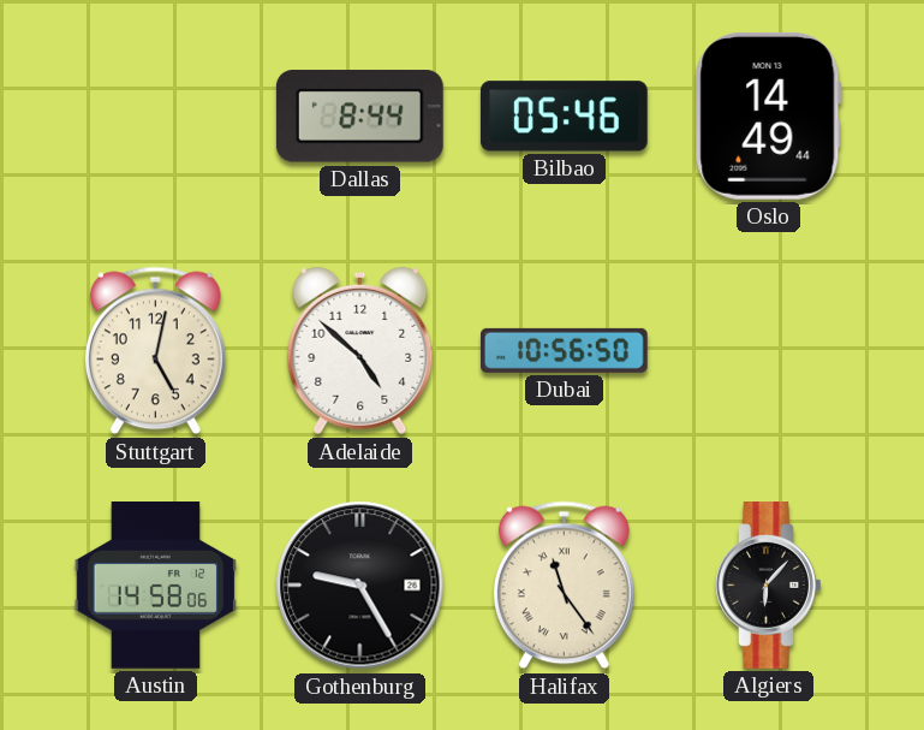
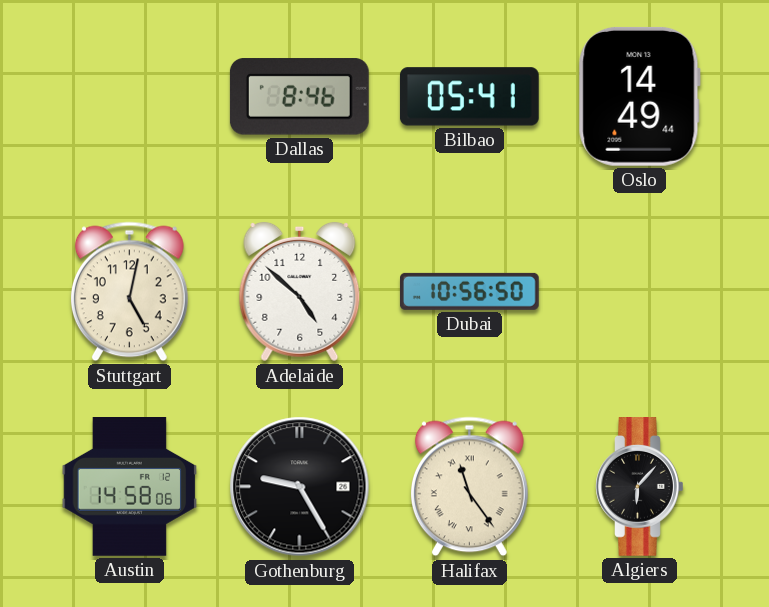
Dallas: 8:44 -> 8:46
Bilbao: 05:46 -> 05:41
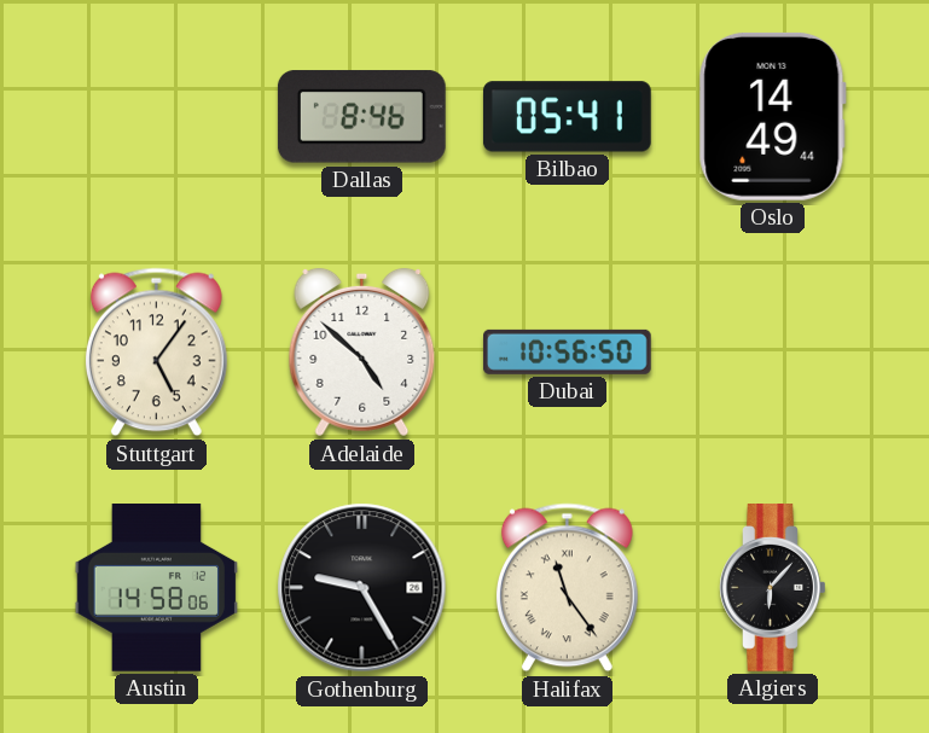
Stuttgart: 5:02 -> 5:06
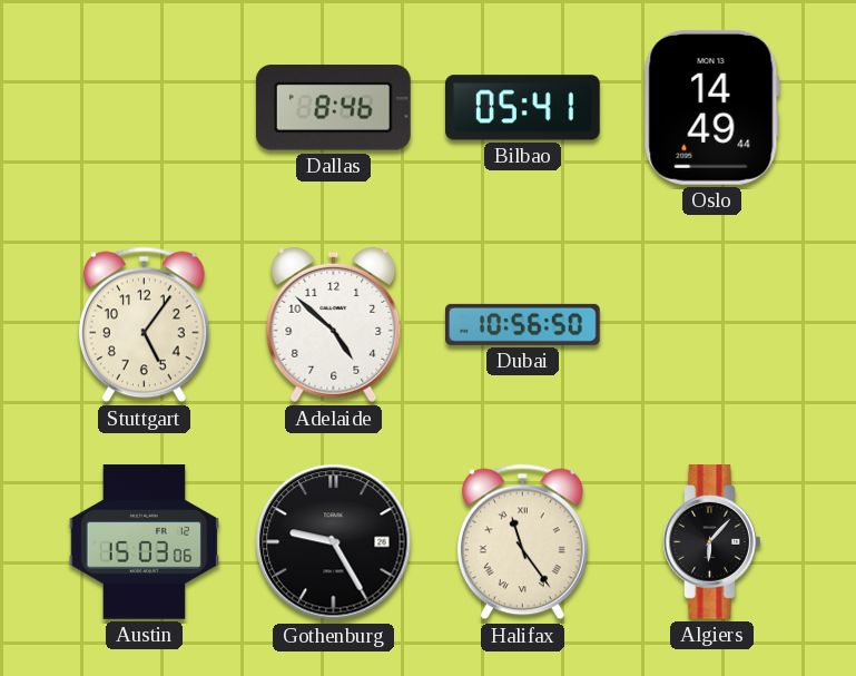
Austin: 14:58 -> 15:03
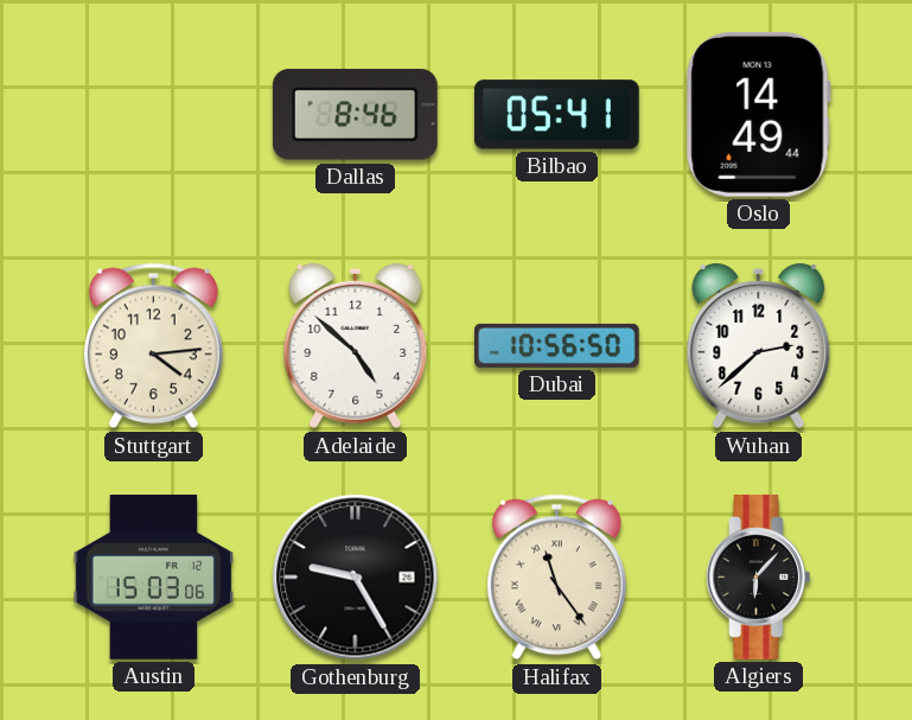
Stuttgart: 5:06 -> 4:14
Wuhan: none -> 2:38
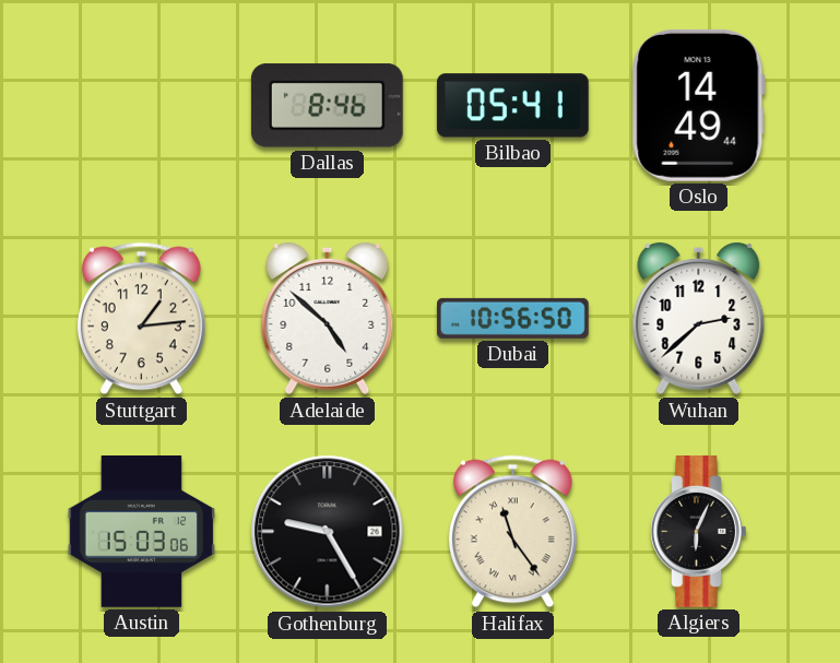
Stuttgart: 4:14 -> 1:14
Algiers: 6:07 -> 6:04
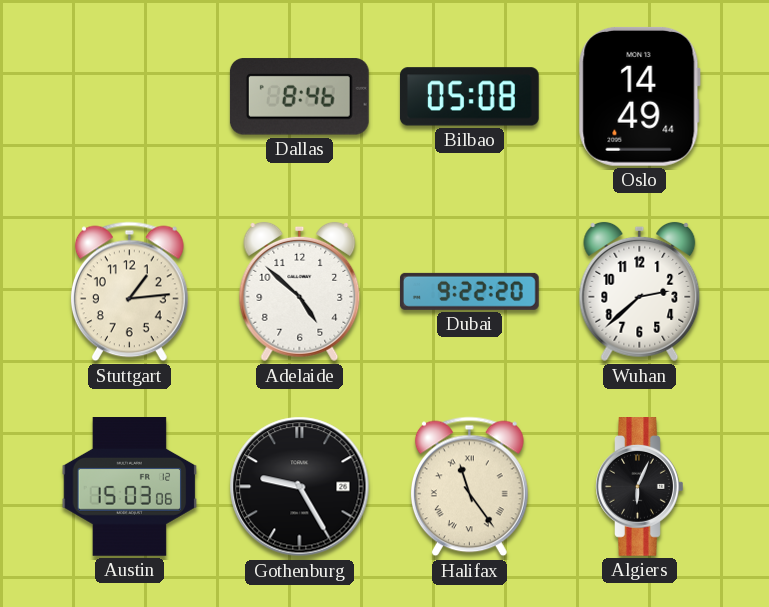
Bilbao: 05:41 -> 05:08
Dubai: 10:56 -> 9:22
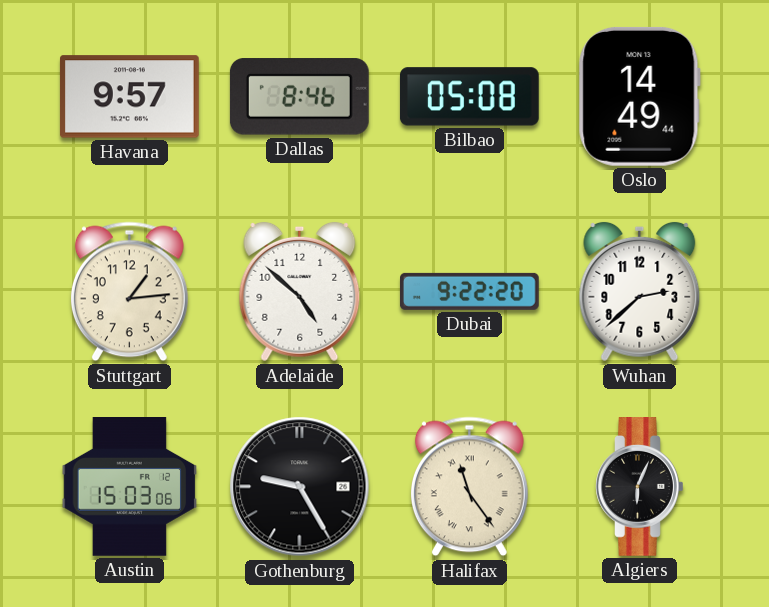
Havana: none -> 9:57
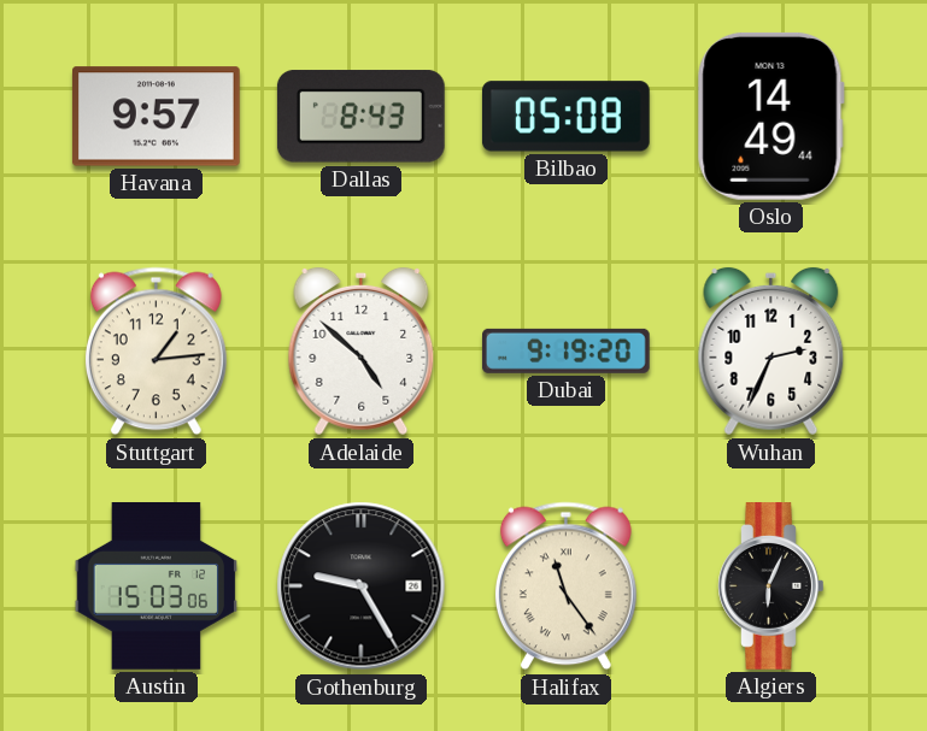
Dallas: 8:46 -> 8:43
Dubai: 9:22 -> 9:19
Wuhan: 2:38 -> 2:34
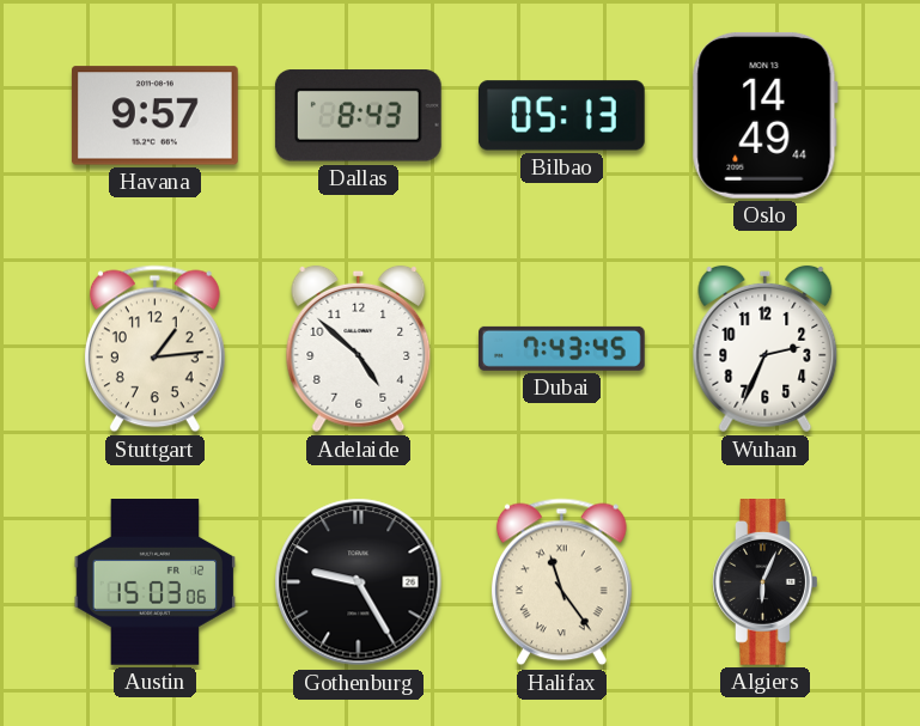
Bilbao: 05:08 -> 05:13
Dubai: 9:19 -> 7:43
